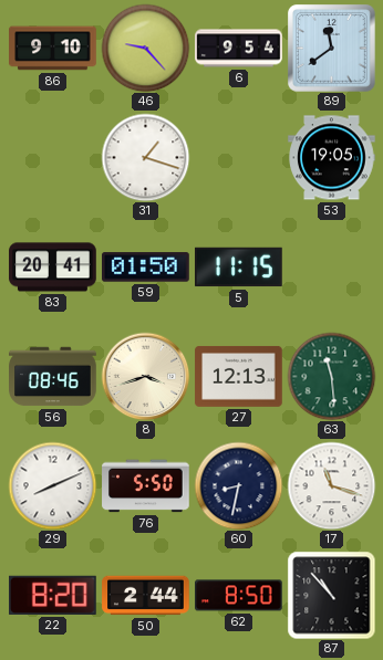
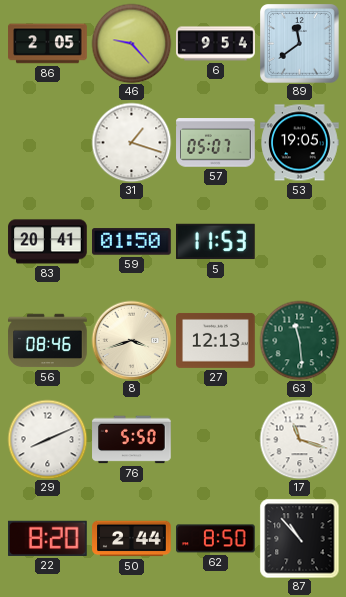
86: 9:10 -> 2:05
57: none -> 05:07
5: 11:15 -> 11:53
60: 8:32 -> none
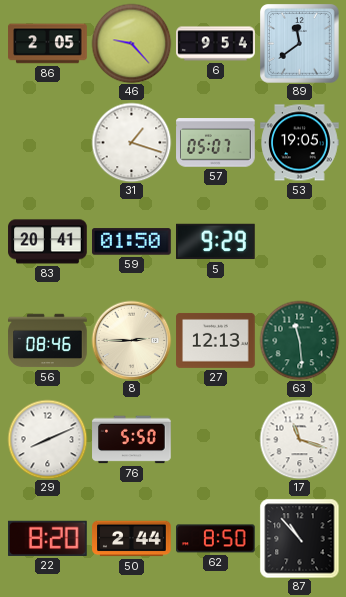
5: 11:53 -> 9:29
8: 3:42 -> 2:45
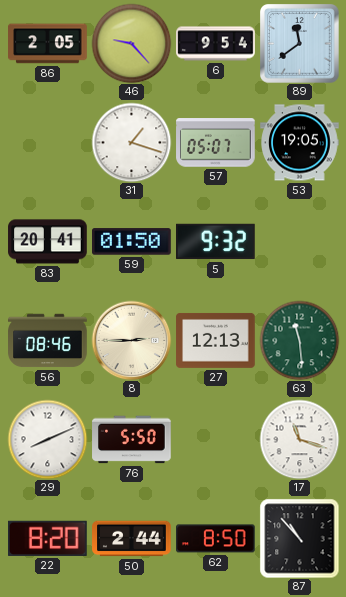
5: 9:29 -> 9:32
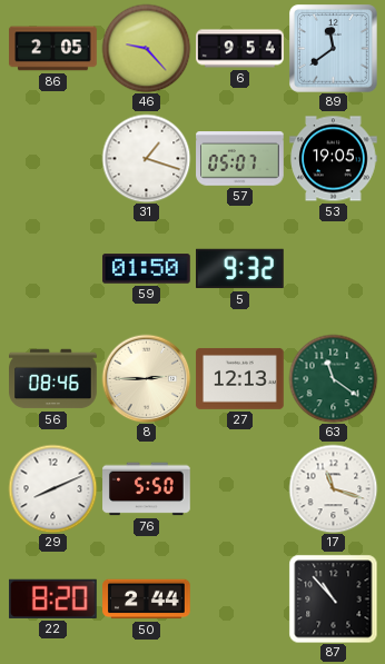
83: 20:41 -> none
63: 11:29 -> 11:21
62: 8:50 -> none
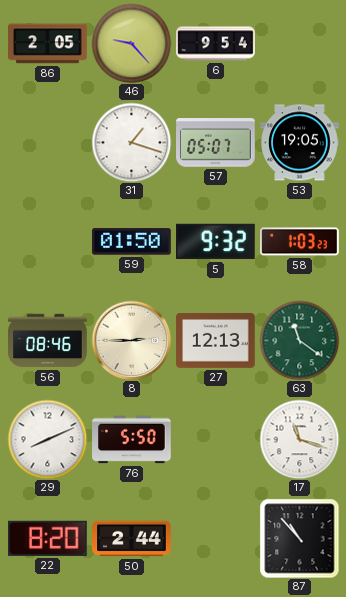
89: 11:39 -> none
58: none -> 1:03
